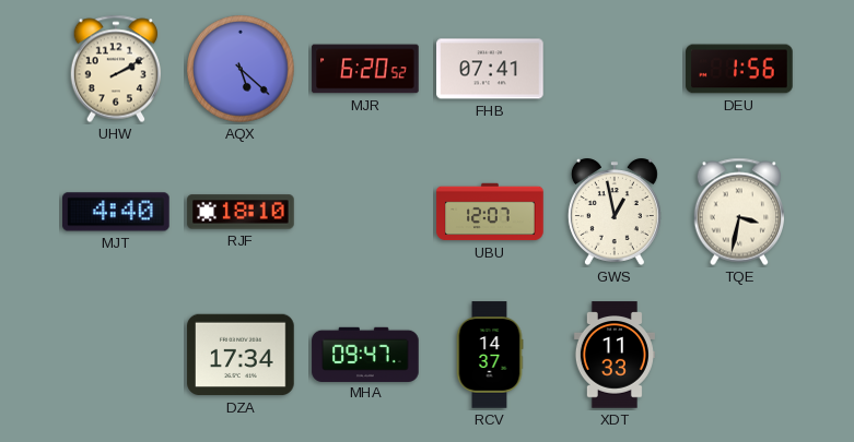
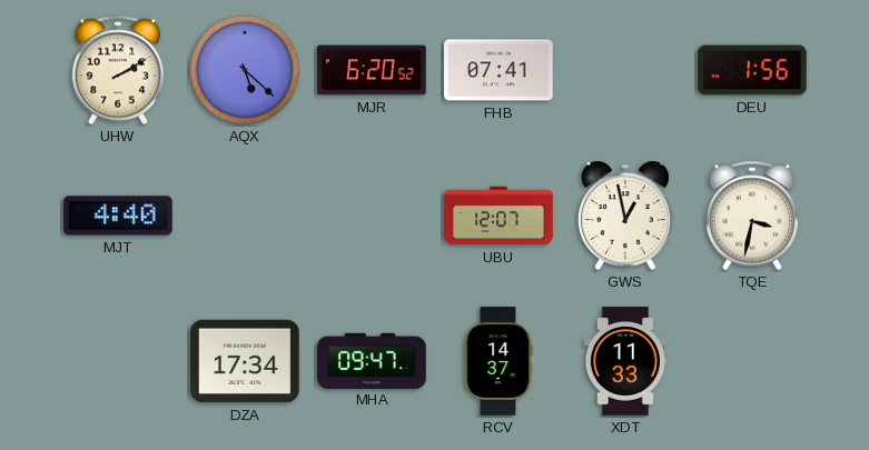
RJF: 18:10 -> none
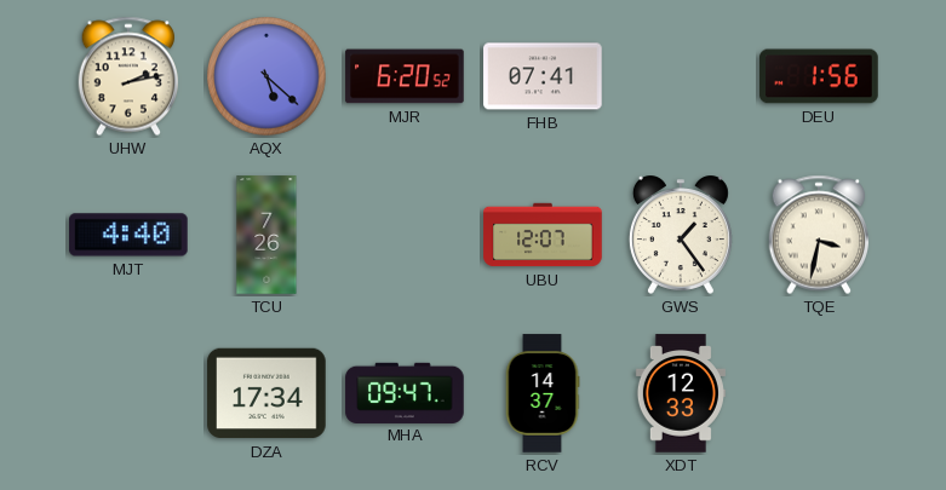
UHW: 2:10 -> 2:13
TCU: none -> 7:26
GWS: 12:58 -> 1:24
XDT: 11:33 -> 12:33
